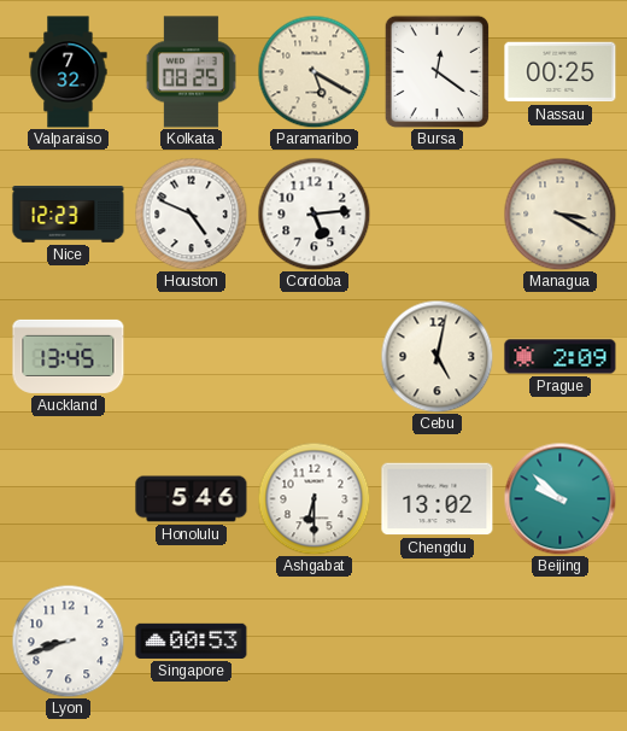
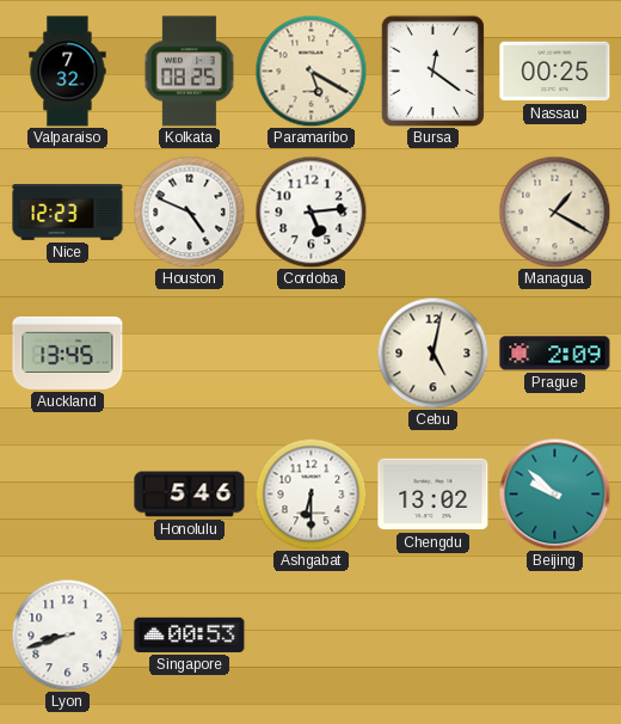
Managua: 3:20 -> 1:20
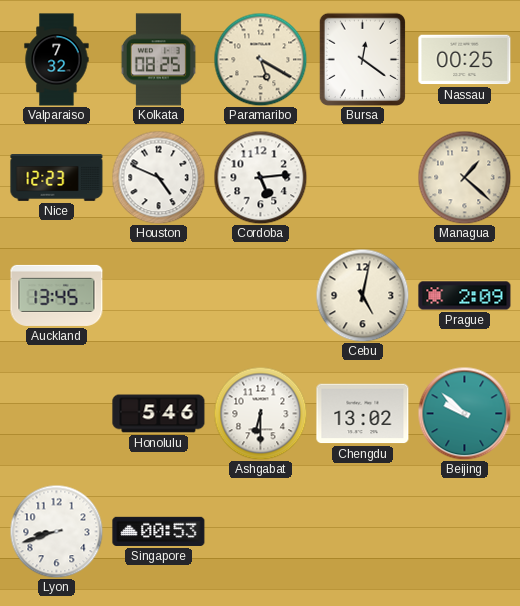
Managua: 1:20 -> 1:22
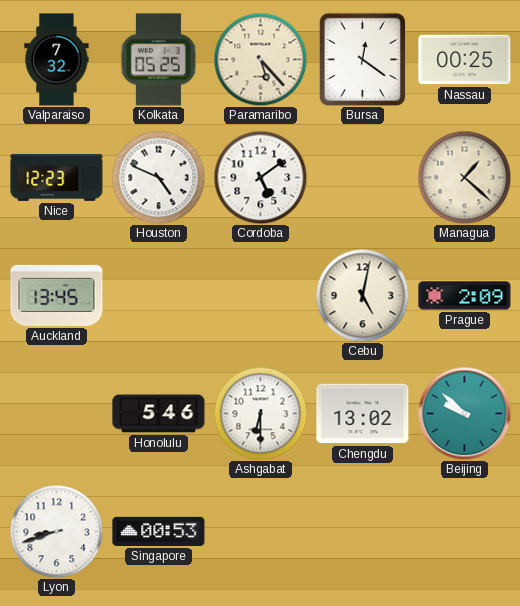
Kolkata: 08:25 -> 05:25
Paramaribo: 5:20 -> 5:23
Cordoba: 5:14 -> 5:09
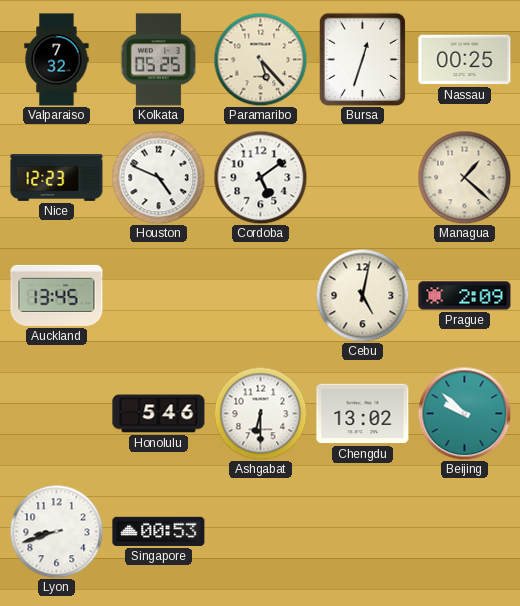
Bursa: 12:21 -> 12:33
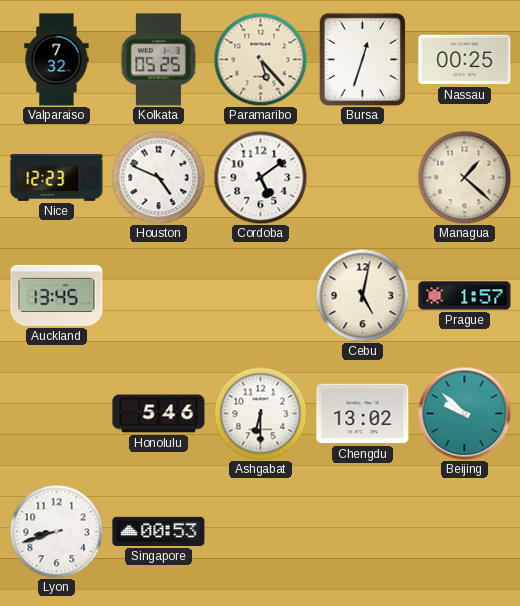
Prague: 2:09 -> 1:57
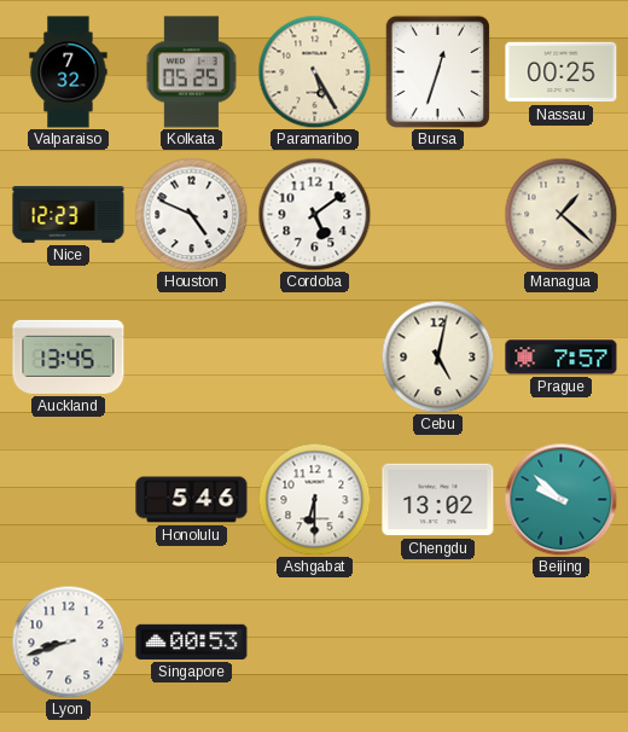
Paramaribo: 5:23 -> 5:25
Prague: 1:57 -> 7:57
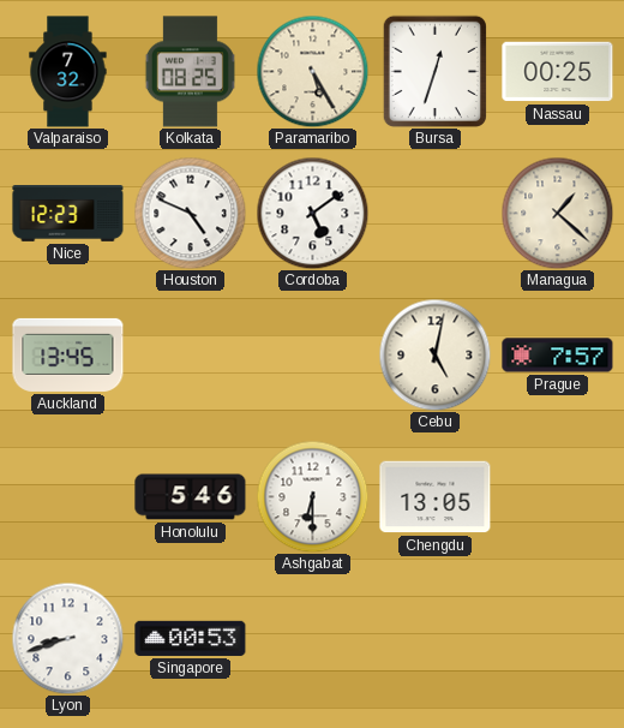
Kolkata: 05:25 -> 08:25
Chengdu: 13:02 -> 13:05
Beijing: 9:52 -> none
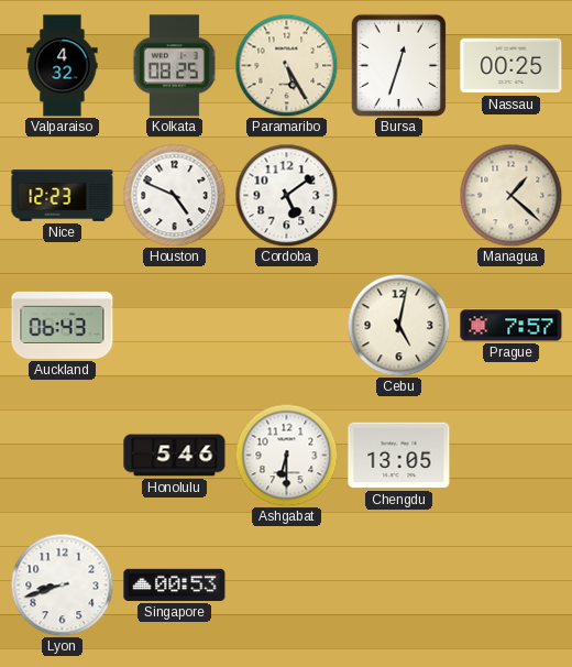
Valparaiso: 7:32 -> 4:32
Auckland: 13:45 -> 06:43
